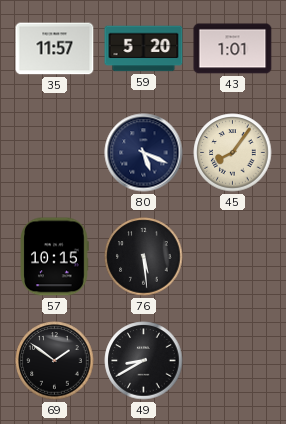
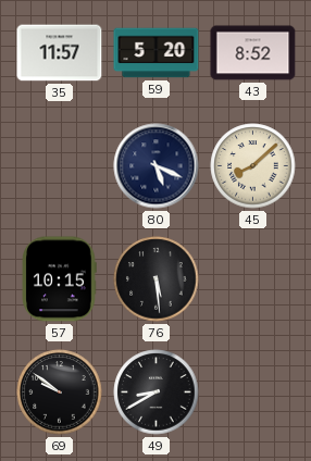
43: 1:01 -> 8:52
45: 8:06 -> 8:08
69: 1:51 -> 9:51
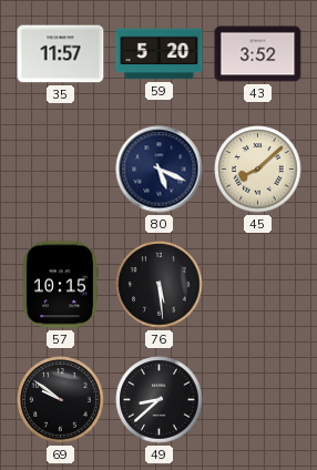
43: 8:52 -> 3:52
49: 8:40 -> 8:38
